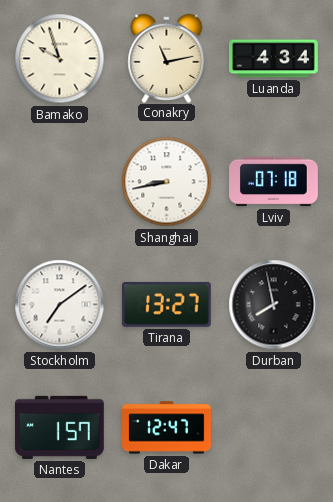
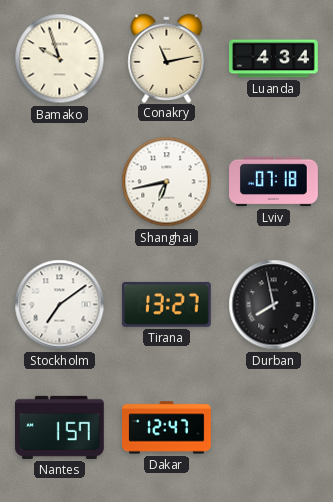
Shanghai: 8:43 -> 6:43
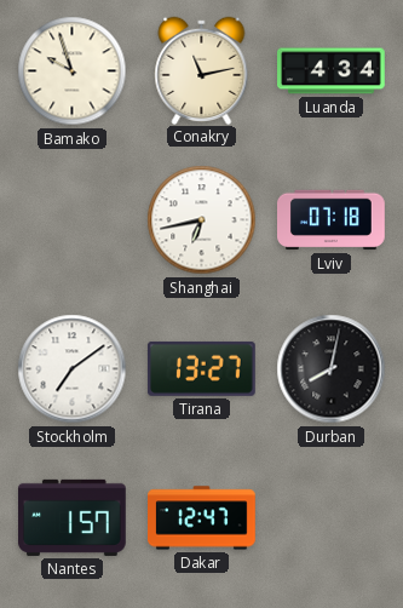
Durban: 7:58 -> 8:02
